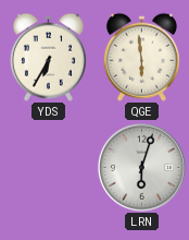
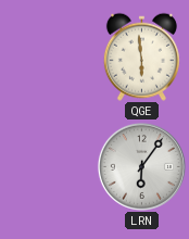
YDS: 6:35 -> none
LRN: 6:03 -> 6:06
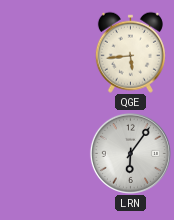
QGE: 5:59 -> 5:44
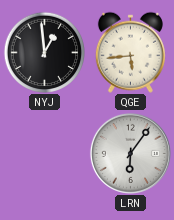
NYJ: none -> 12:59
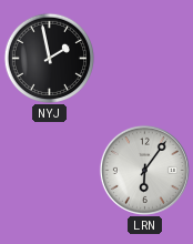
NYJ: 12:59 -> 1:58
QGE: 5:44 -> none
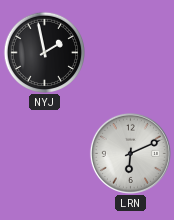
LRN: 6:06 -> 6:11
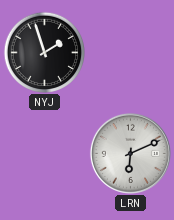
NYJ: 1:58 -> 1:57
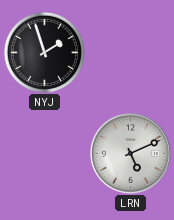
LRN: 6:11 -> 5:11
